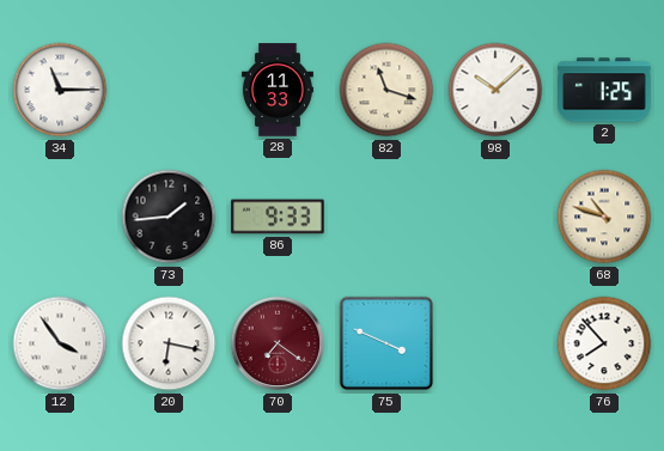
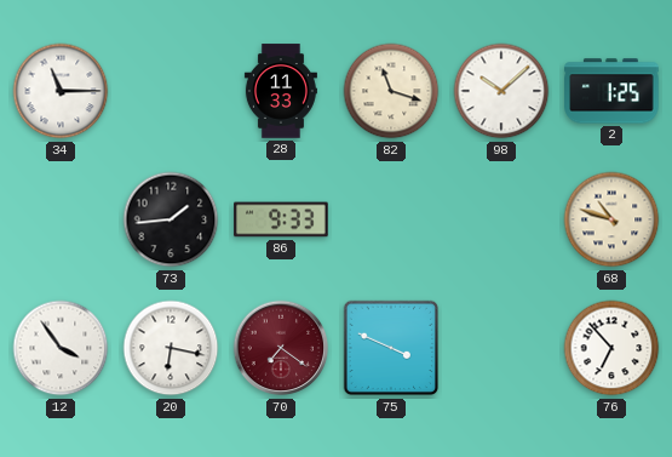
76: 7:53 -> 6:53
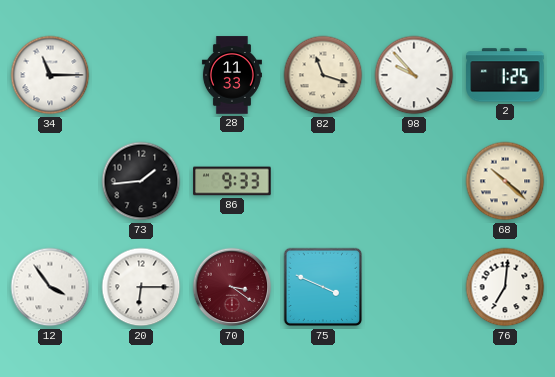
98: 10:08 -> 9:53
68: 10:48 -> 10:22
20: 6:17 -> 6:15
70: 7:21 -> 3:21
76: 6:53 -> 7:01
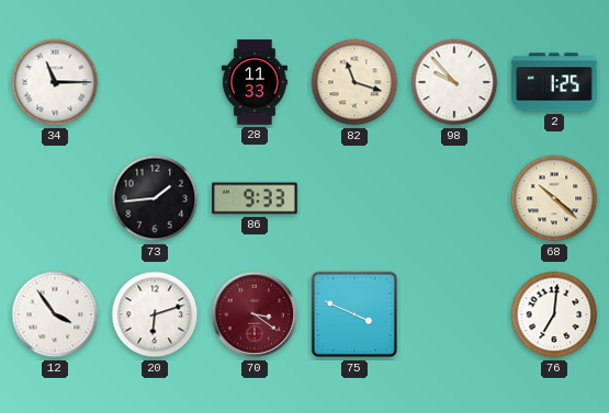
20: 6:15 -> 6:12
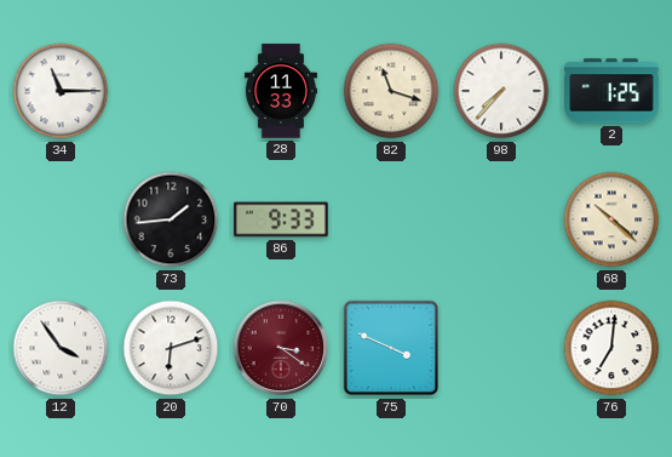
98: 9:53 -> 7:37
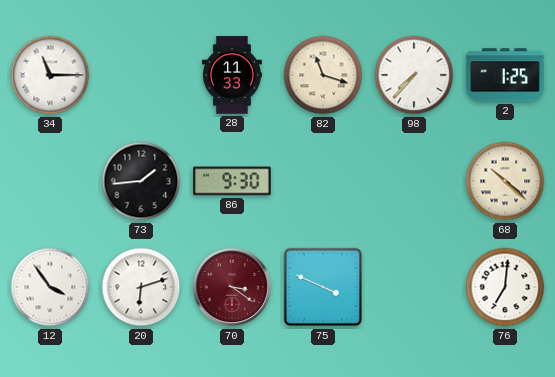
86: 9:33 -> 9:30
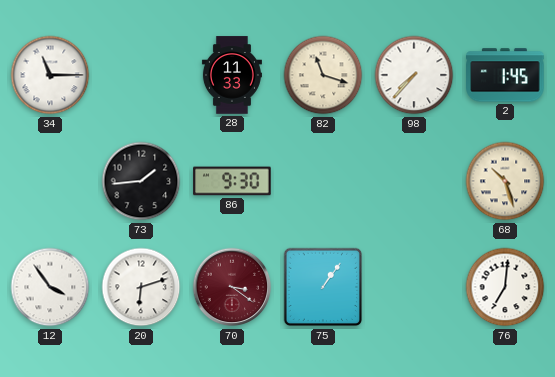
2: 1:25 -> 1:45
68: 10:22 -> 10:27
75: 3:49 -> 1:06
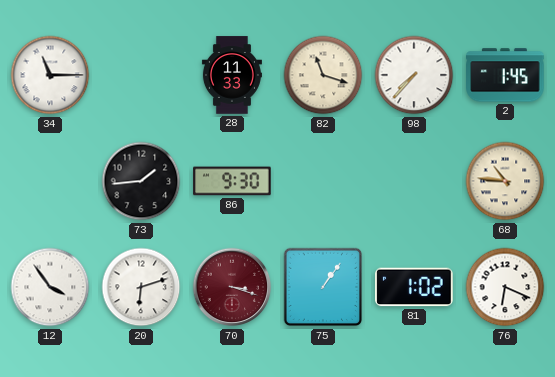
68: 10:27 -> 10:46
70: 3:21 -> 3:18
81: none -> 1:02
76: 7:01 -> 6:19
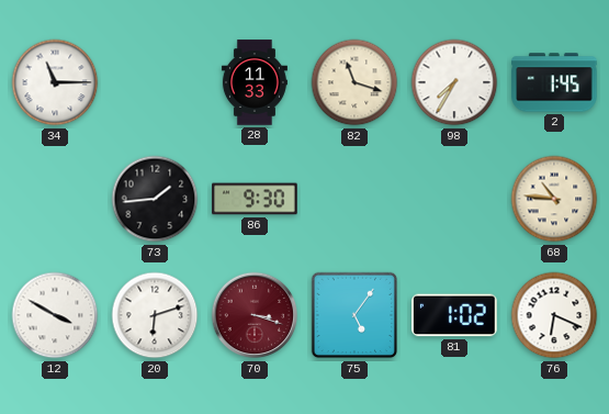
98: 7:37 -> 7:35
12: 3:54 -> 3:50
75: 1:06 -> 5:06
